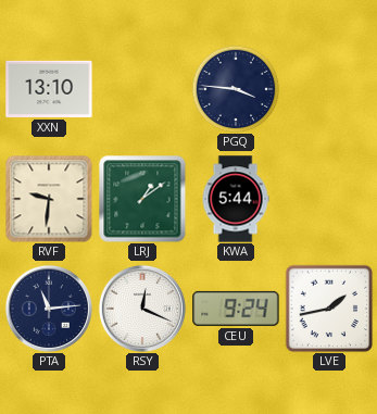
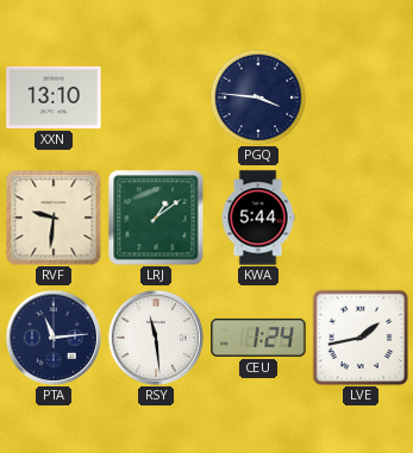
RSY: 12:19 -> 11:29
CEU: 9:24 -> 1:24
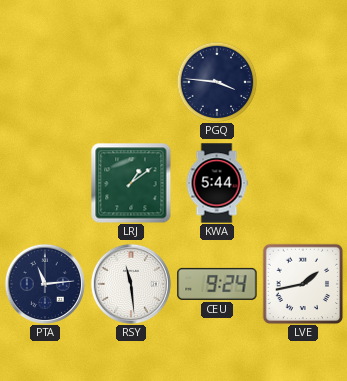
XXN: 13:10 -> none
RVF: 9:31 -> none
CEU: 1:24 -> 9:24
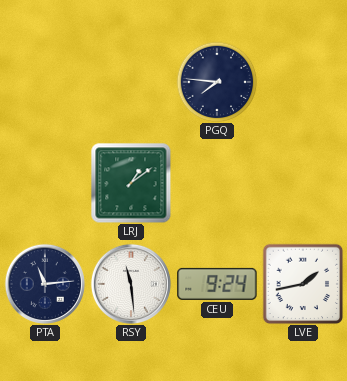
PGQ: 3:46 -> 7:46
KWA: 5:44 -> none
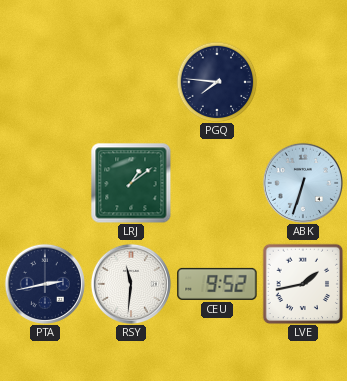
ABK: none -> 6:33
PTA: 11:14 -> 2:43
RSY: 11:29 -> 11:31
CEU: 9:24 -> 9:52
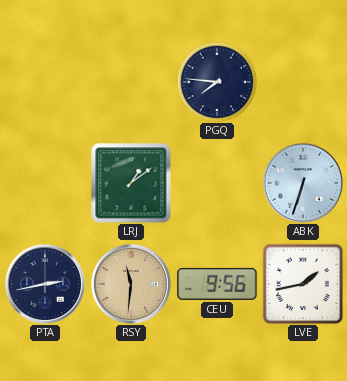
RSY dial: white -> champagne
CEU: 9:52 -> 9:56
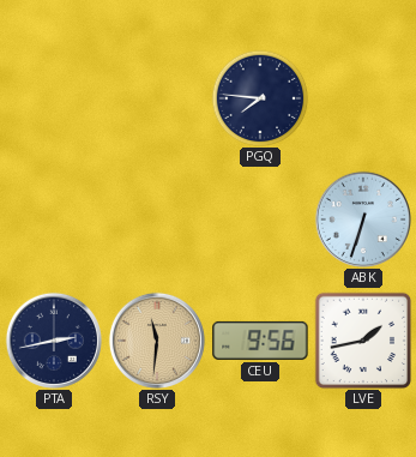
LRJ: 1:09 -> none
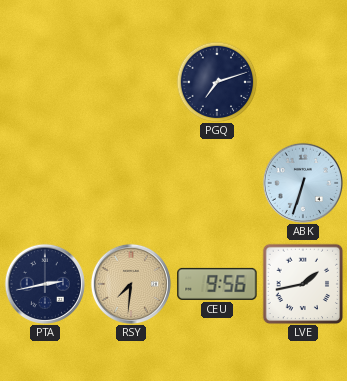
PGQ: 7:46 -> 7:12
RSY: 11:31 -> 7:31
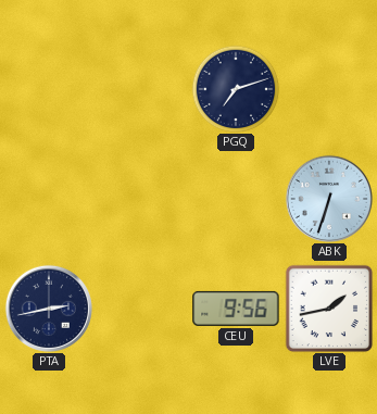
RSY: 7:31 -> none
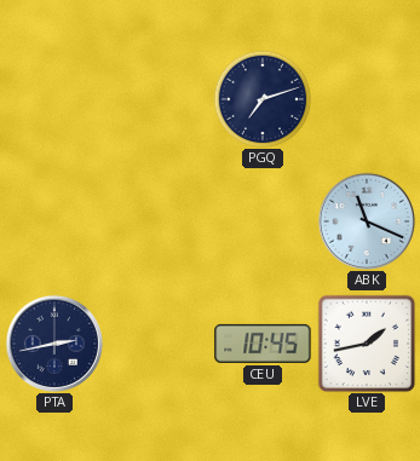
ABK: 6:33 -> 11:19
CEU: 9:56 -> 10:45
